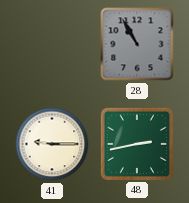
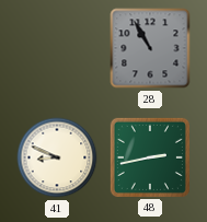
41: 9:15 -> 8:49
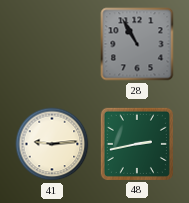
41: 8:49 -> 9:14
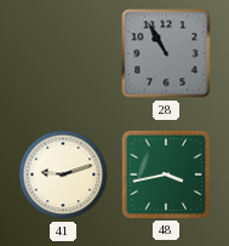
41: 9:14 -> 9:12
48: 2:43 -> 3:43
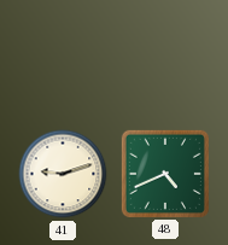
28: 10:55 -> none
48: 3:43 -> 4:41
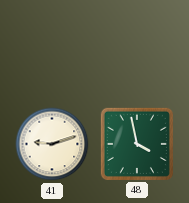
48: 4:41 -> 3:58
